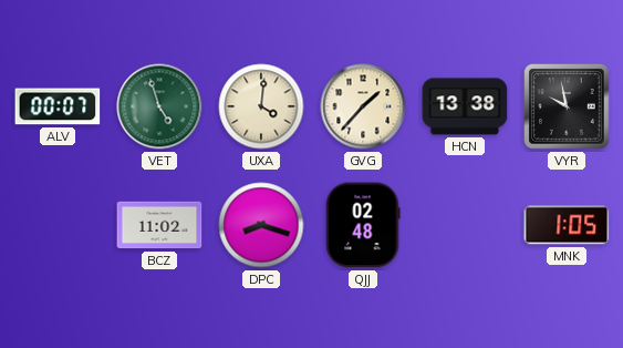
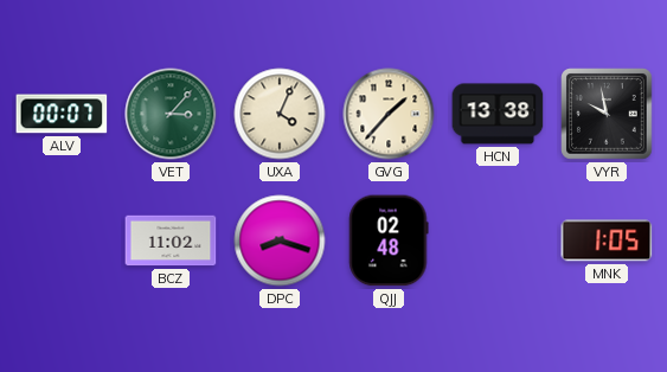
VET: 4:57 -> 3:07
UXA: 4:01 -> 4:04
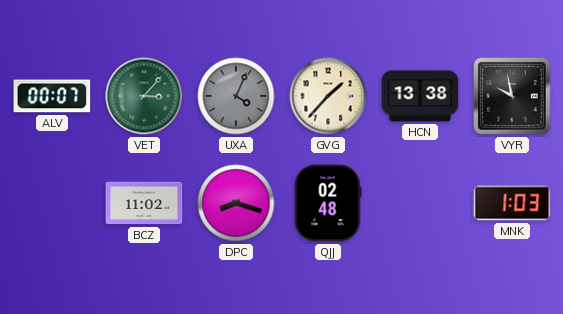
UXA dial: cream -> grey
MNK: 1:05 -> 1:03
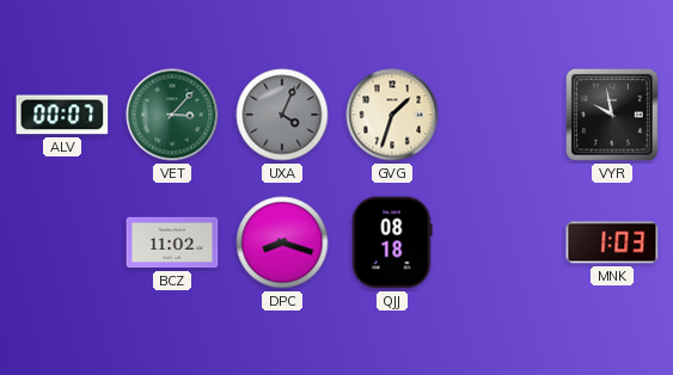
GVG: 1:37 -> 1:33
HCN: 13:38 -> none
QJJ: 02:48 -> 08:18
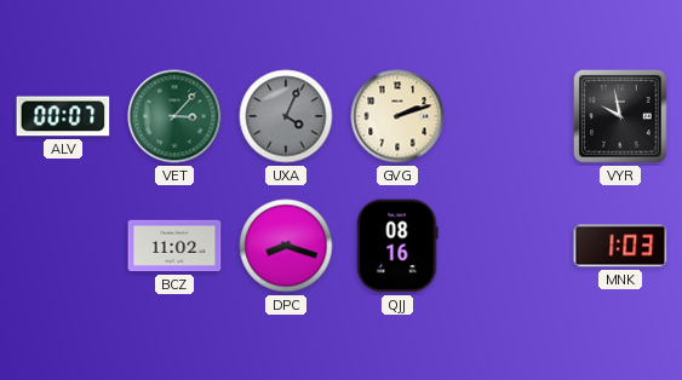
GVG: 1:33 -> 2:12
QJJ: 08:18 -> 08:16
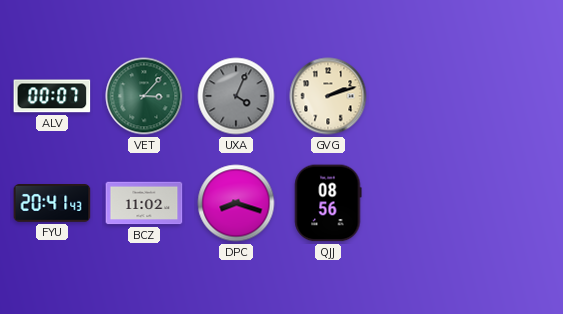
VYR: 9:58 -> none
FYU: none -> 20:41
QJJ: 08:16 -> 08:56
MNK: 1:03 -> none
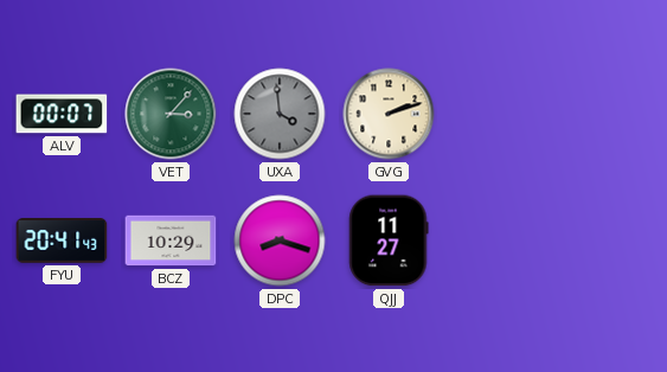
UXA: 4:04 -> 3:59
BCZ: 11:02 -> 10:29
QJJ: 08:56 -> 11:27
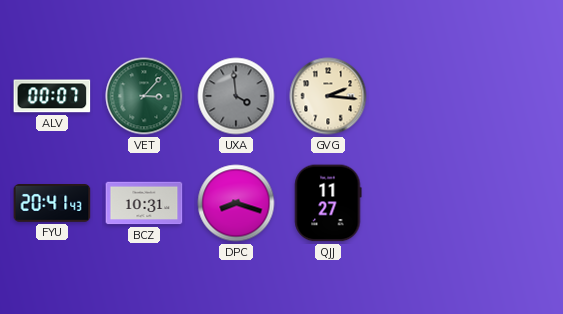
GVG: 2:12 -> 2:16
BCZ: 10:29 -> 10:31
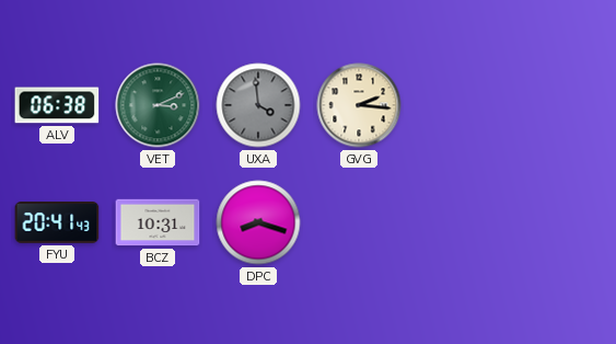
ALV: 00:07 -> 06:38
VET: 3:07 -> 3:11
QJJ: 11:27 -> none
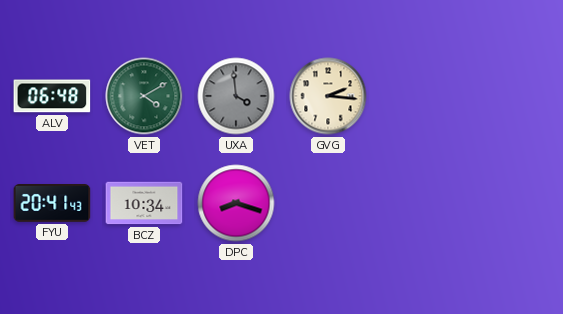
ALV: 06:38 -> 06:48
VET: 3:11 -> 4:10
BCZ: 10:31 -> 10:34
